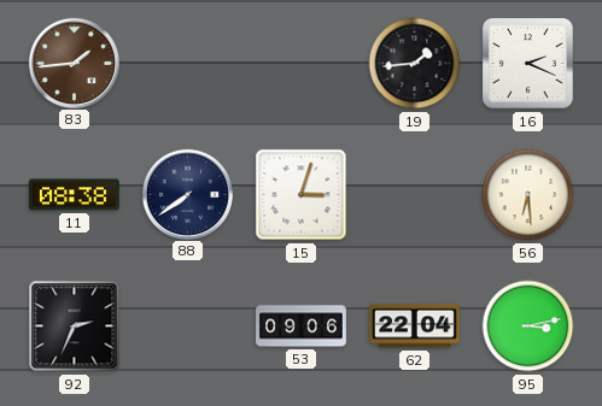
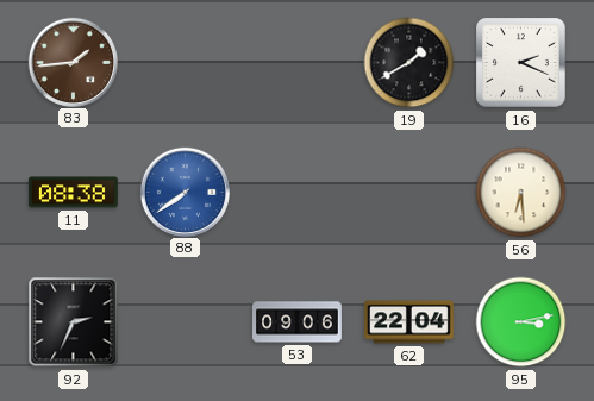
19: 1:44 -> 1:40
88 dial: navy -> blue
15: 3:03 -> none
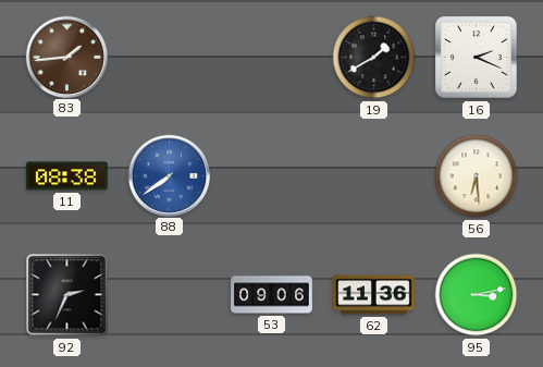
62: 22:04 -> 11:36
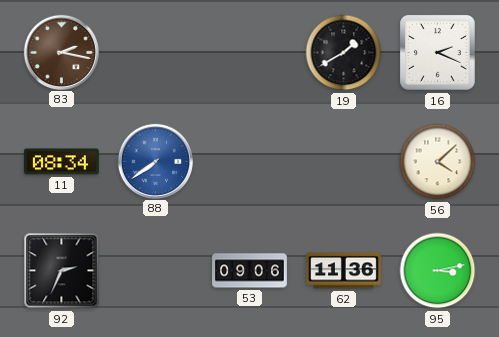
83: 1:44 -> 2:17
11: 08:38 -> 08:34
56: 6:29 -> 4:08
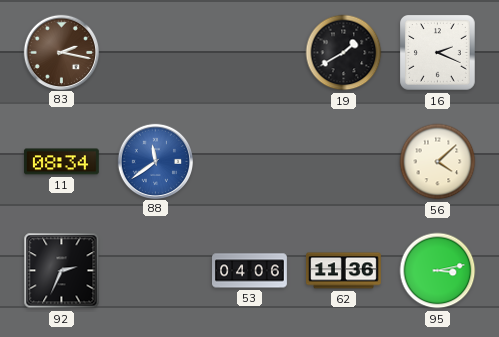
88: 7:39 -> 11:39
53: 09:06 -> 04:06
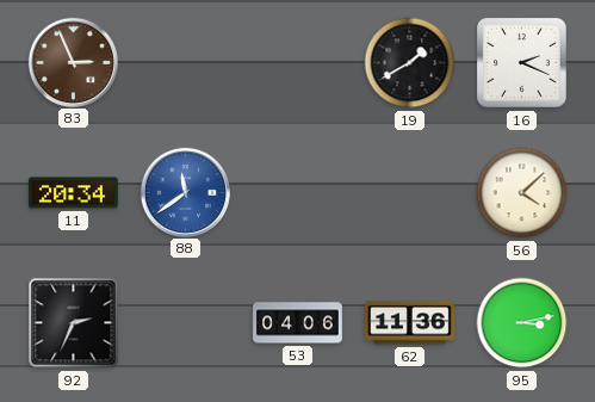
83: 2:17 -> 2:56
11: 08:34 -> 20:34
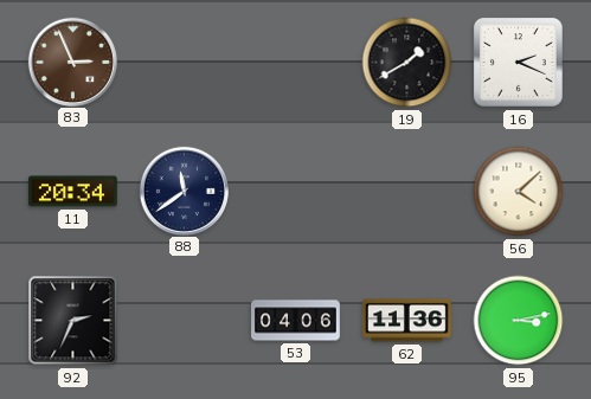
88 dial: blue -> navy
